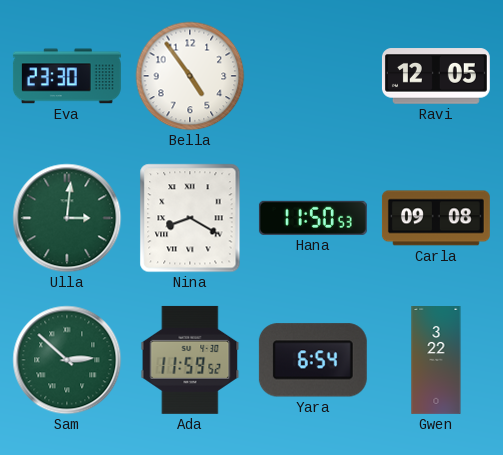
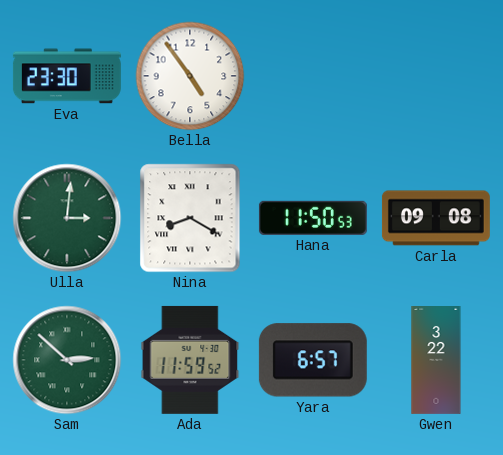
Ravi: 12:05 -> none
Yara: 6:54 -> 6:57
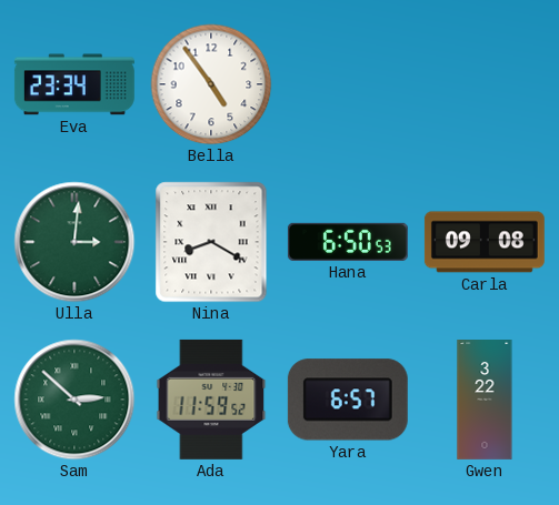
Eva: 23:30 -> 23:34
Hana: 11:50 -> 6:50
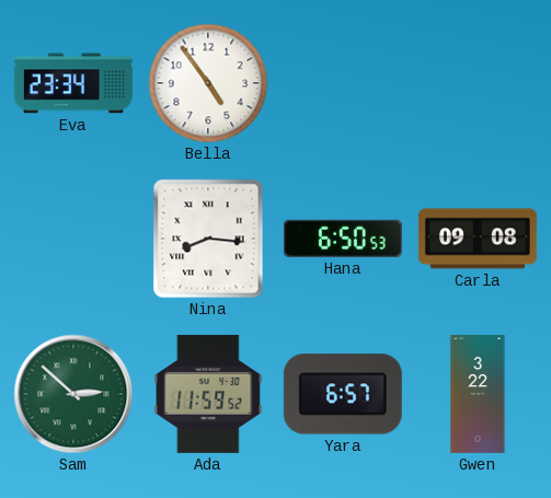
Ulla: 3:01 -> none
Nina: 8:20 -> 8:16
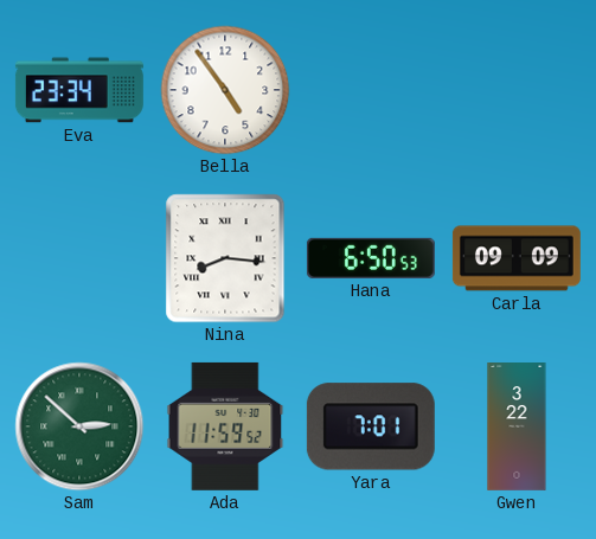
Carla: 09:08 -> 09:09
Yara: 6:57 -> 7:01
